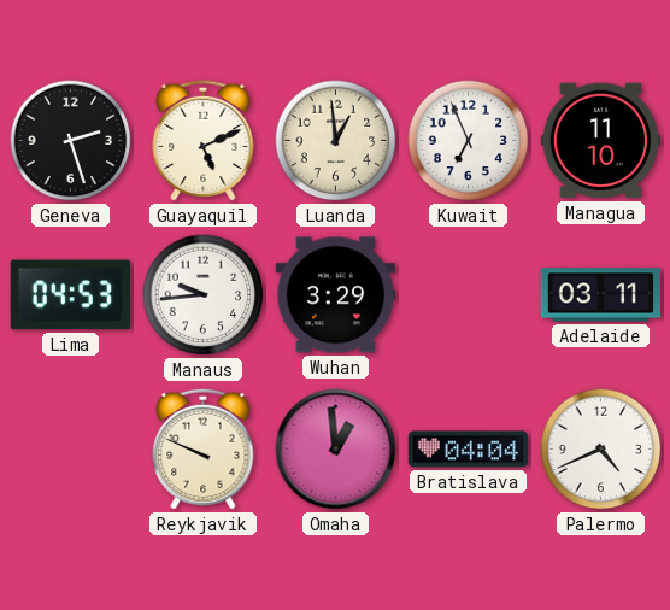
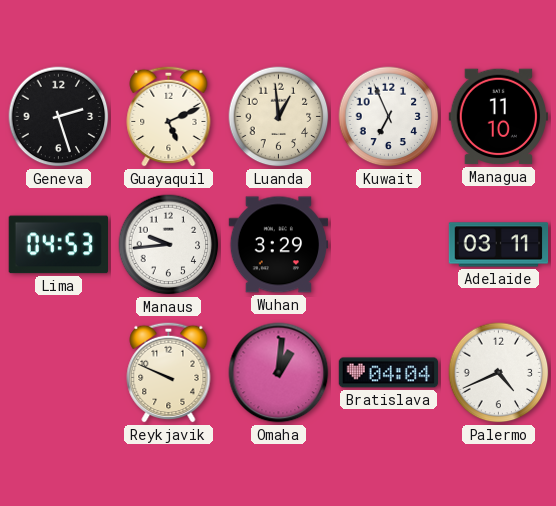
Omaha: 12:59 -> 1:01
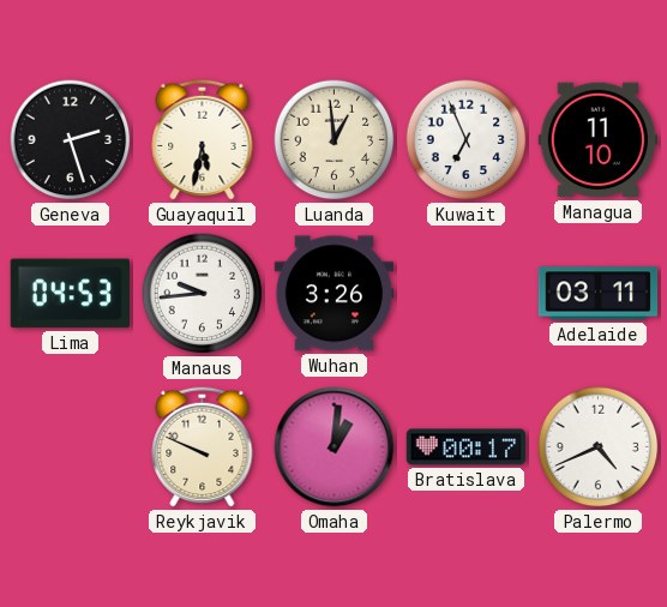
Guayaquil: 5:11 -> 5:32
Wuhan: 3:29 -> 3:26
Bratislava: 04:04 -> 00:17
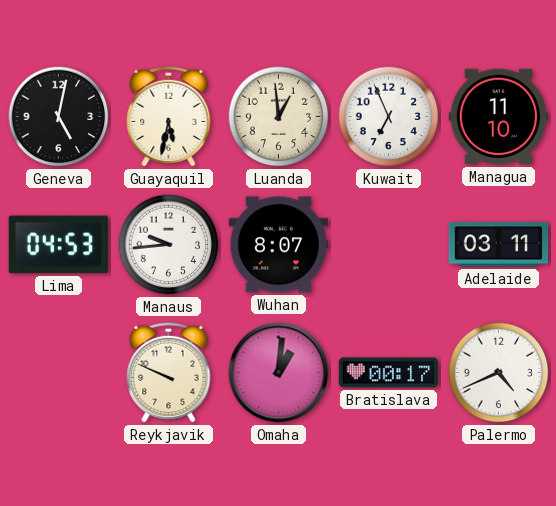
Geneva: 2:27 -> 5:02
Wuhan: 3:26 -> 8:07
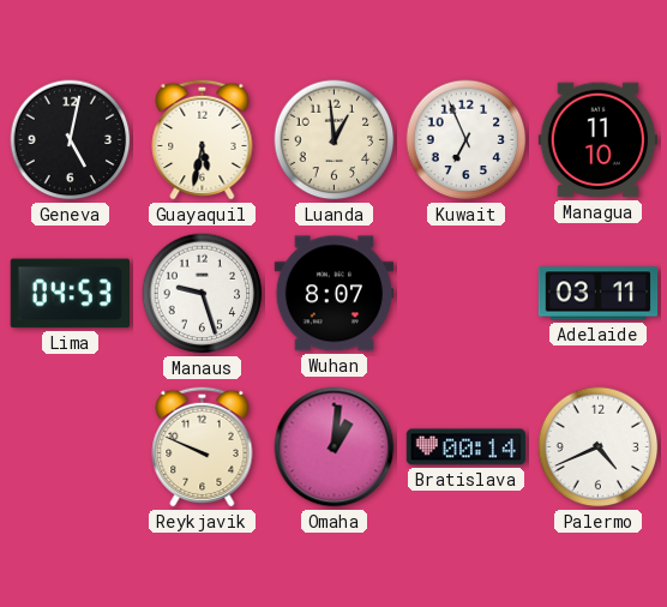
Manaus: 9:44 -> 9:27
Bratislava: 00:17 -> 00:14
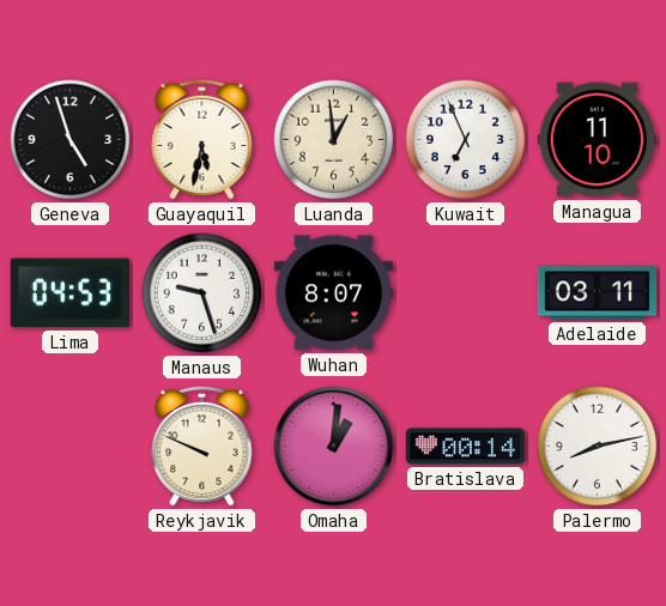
Geneva: 5:02 -> 4:57
Palermo: 4:41 -> 8:13
